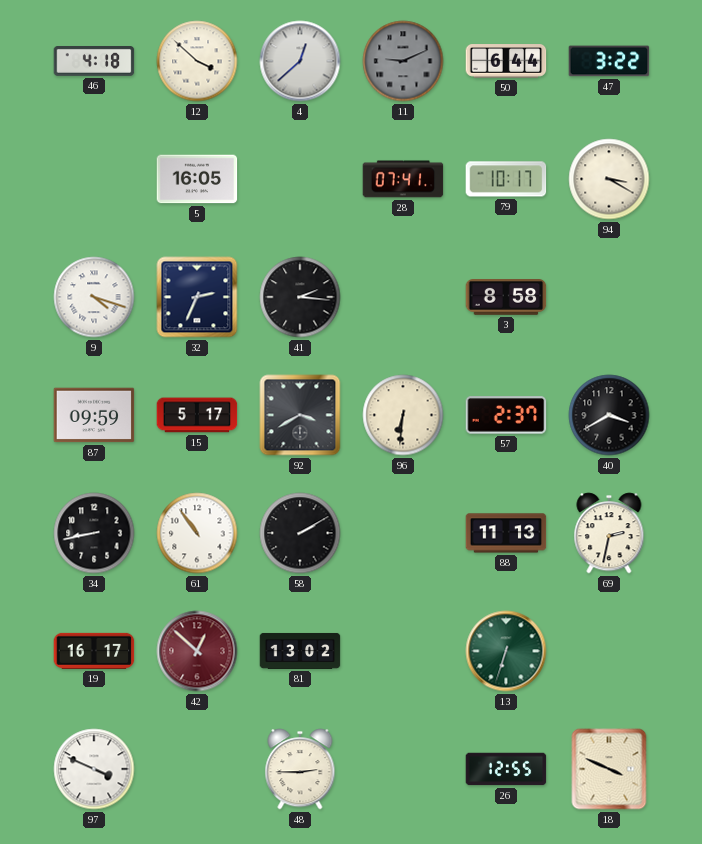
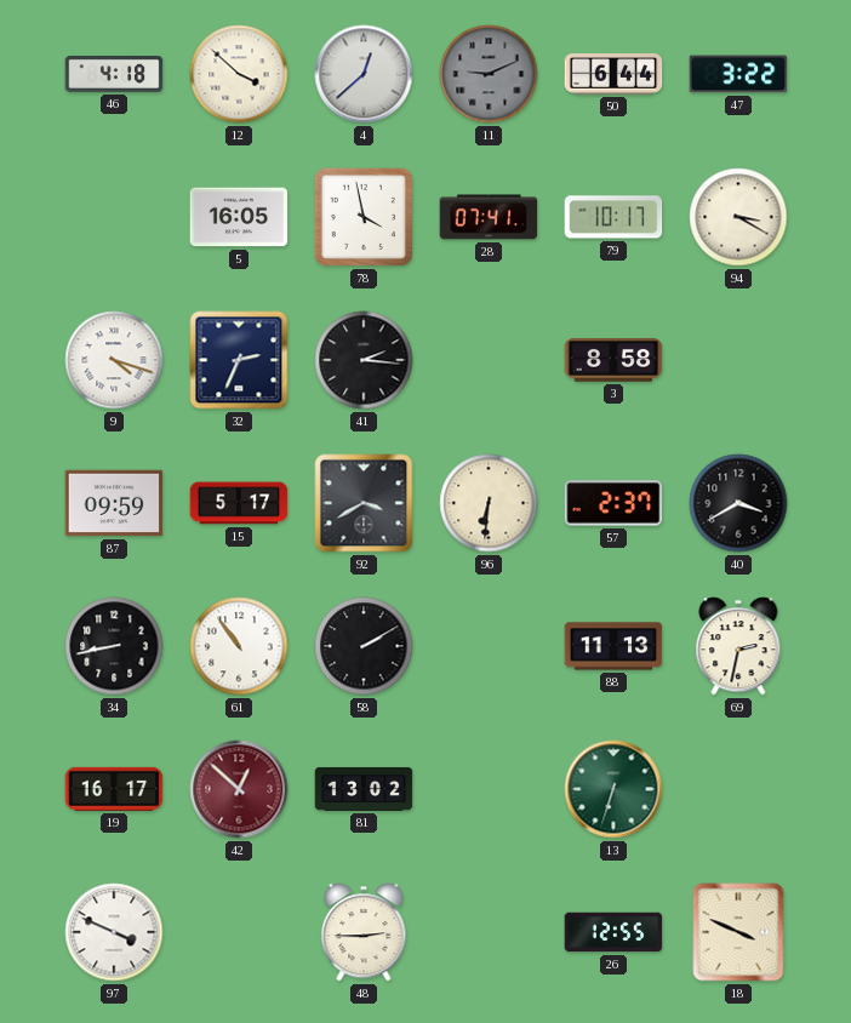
78: none -> 3:58
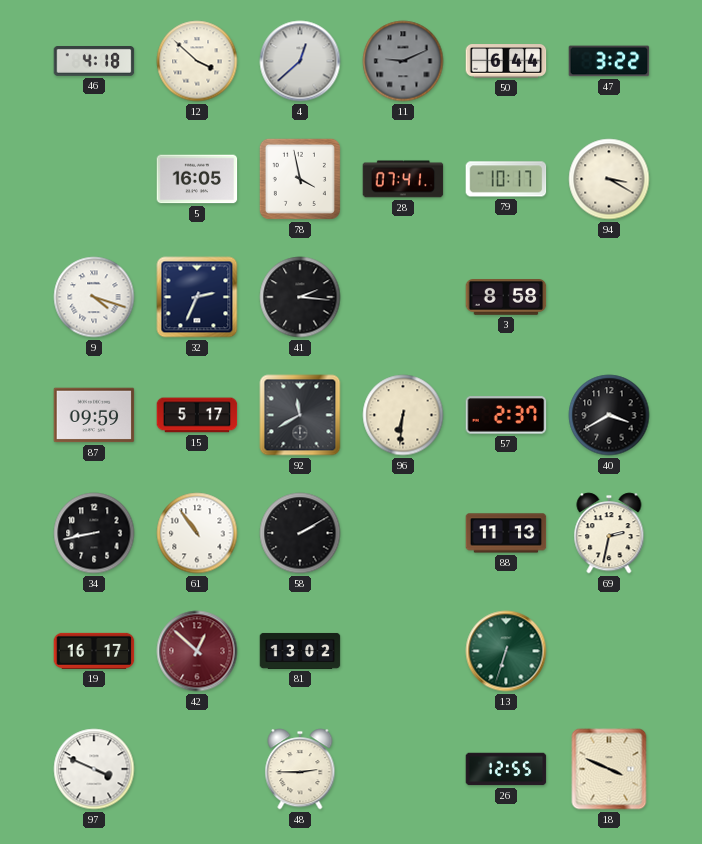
92: 3:40 -> 11:40
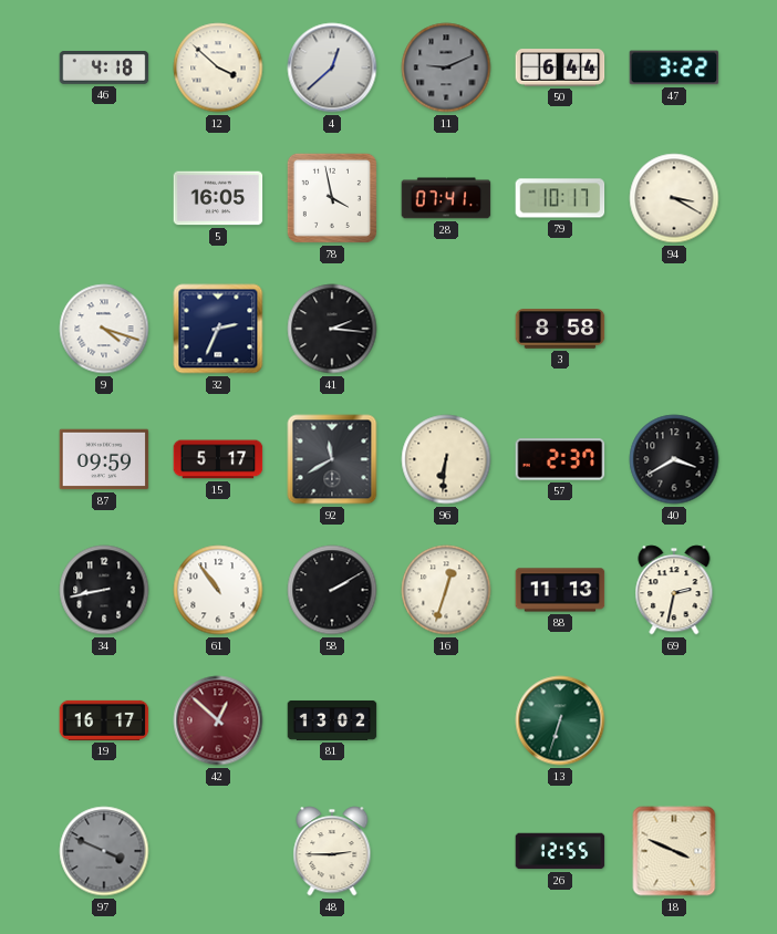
16: none -> 12:33
97 dial: white -> grey
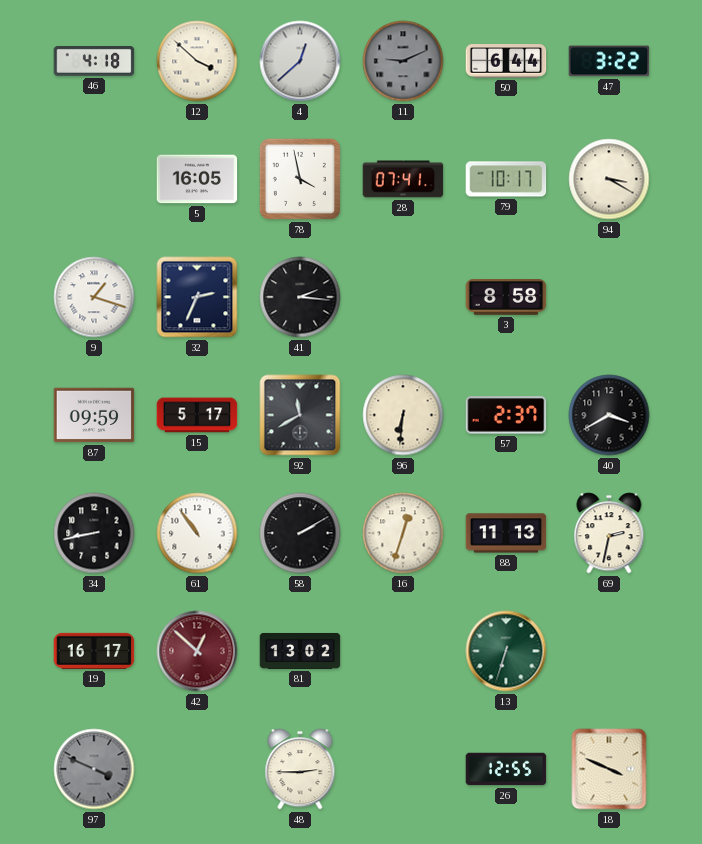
9: 4:18 -> 1:18
